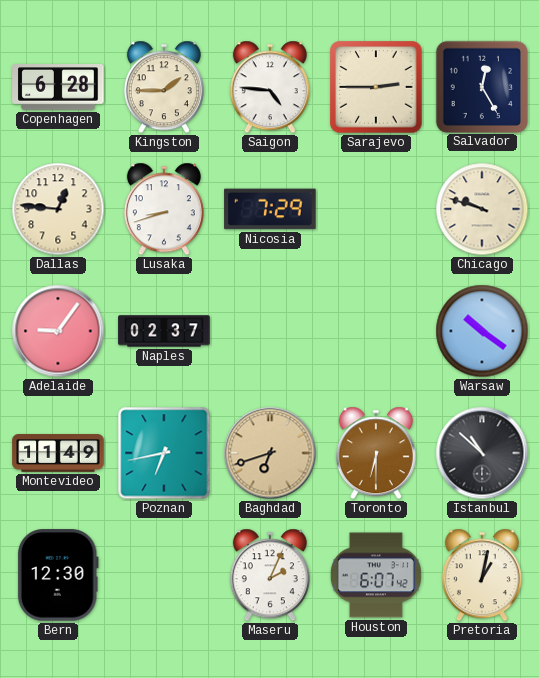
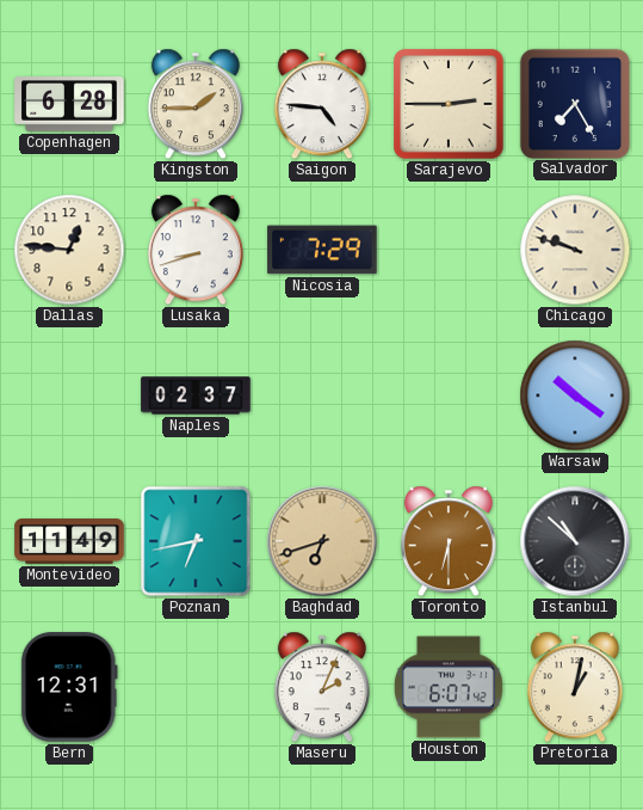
Salvador: 12:25 -> 7:25
Adelaide: 9:06 -> none
Bern: 12:30 -> 12:31
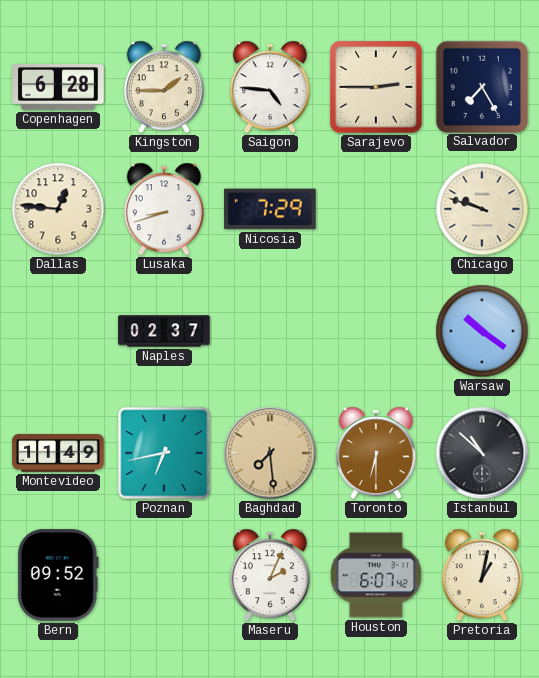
Baghdad: 6:42 -> 7:29
Bern: 12:31 -> 09:52
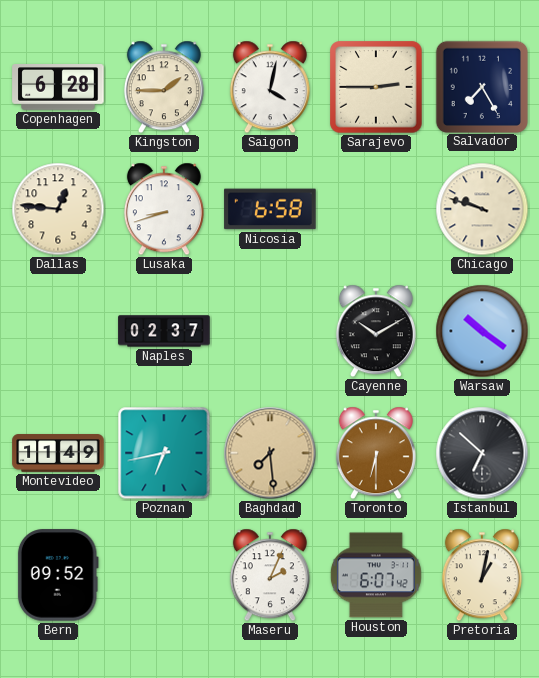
Saigon: 4:46 -> 4:02
Nicosia: 7:29 -> 6:58
Cayenne: none -> 10:10
Istanbul: 10:52 -> 6:52
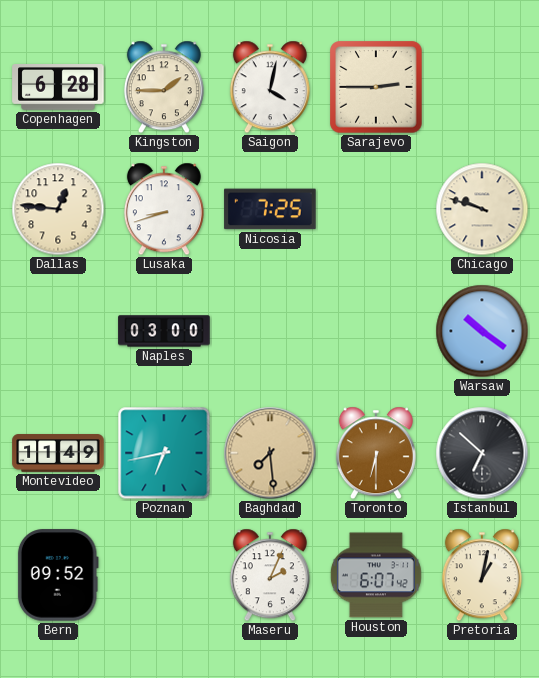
Salvador: 7:25 -> none
Nicosia: 6:58 -> 7:25
Naples: 02:37 -> 03:00
Cayenne: 10:10 -> none
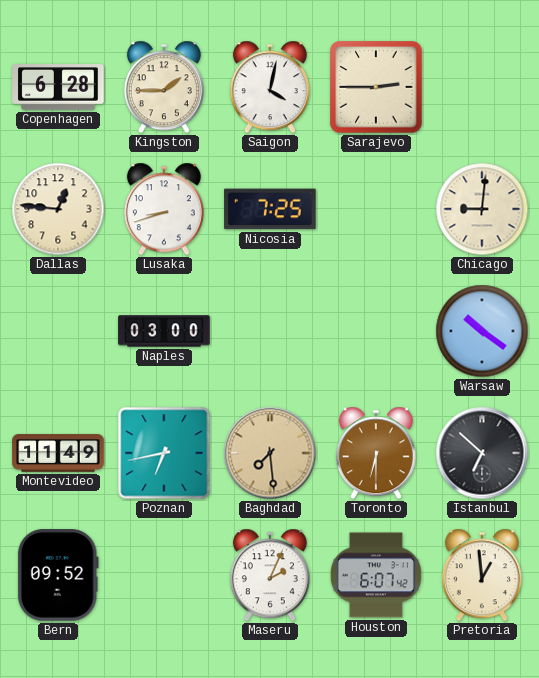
Chicago: 9:48 -> 9:01
Pretoria: 1:02 -> 12:59
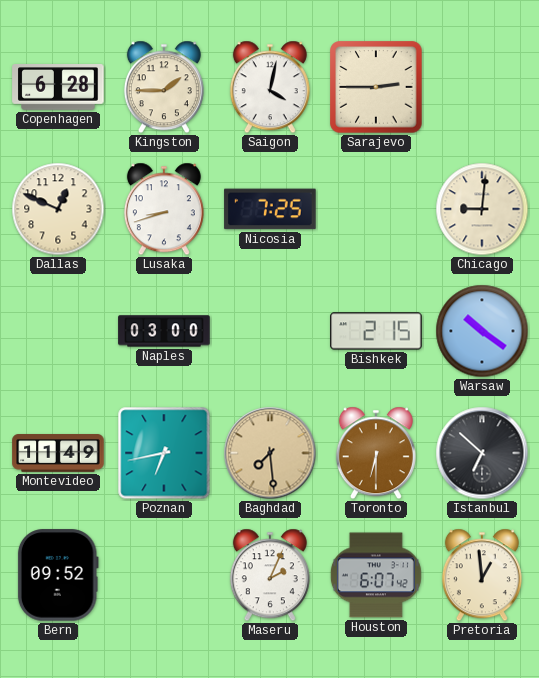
Dallas: 12:46 -> 12:49
Bishkek: none -> 2:15
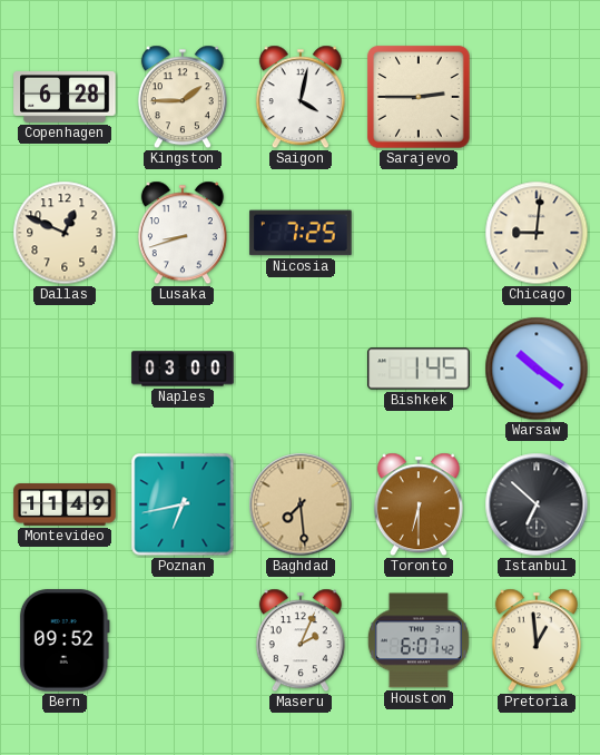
Bishkek: 2:15 -> 1:45
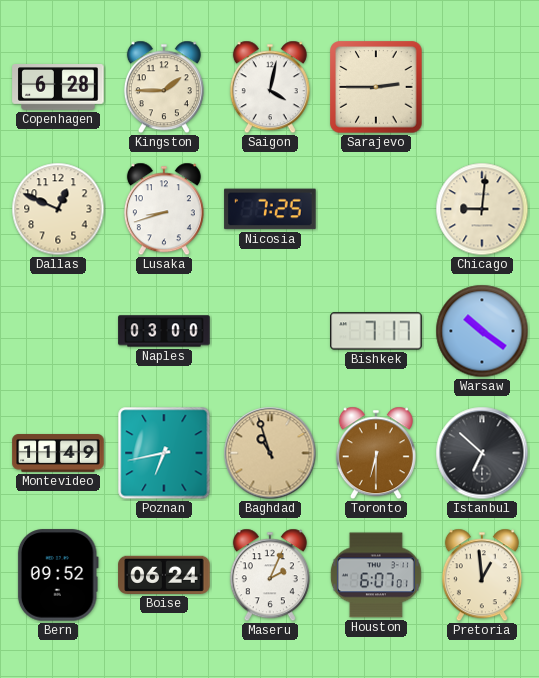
Bishkek: 1:45 -> 7:17
Baghdad: 7:29 -> 10:57
Boise: none -> 06:24
Houston: 6:07:42 -> 6:07:01
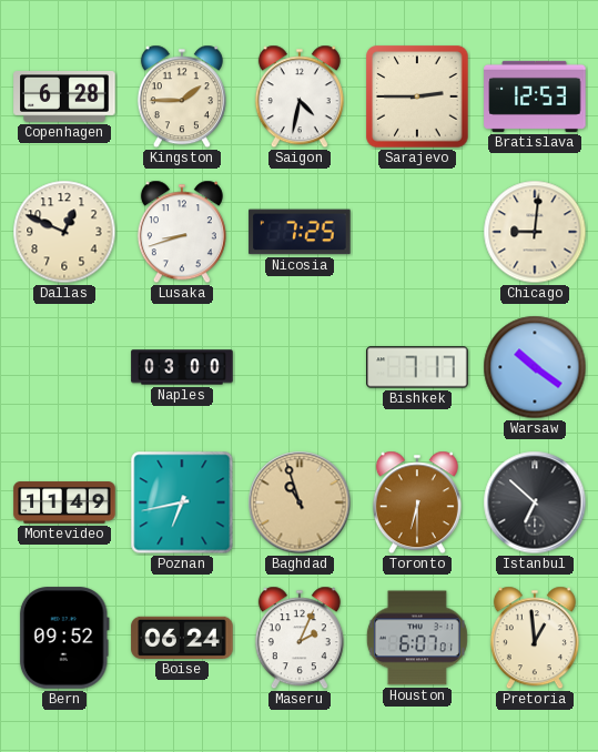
Saigon: 4:02 -> 4:32
Bratislava: none -> 12:53
